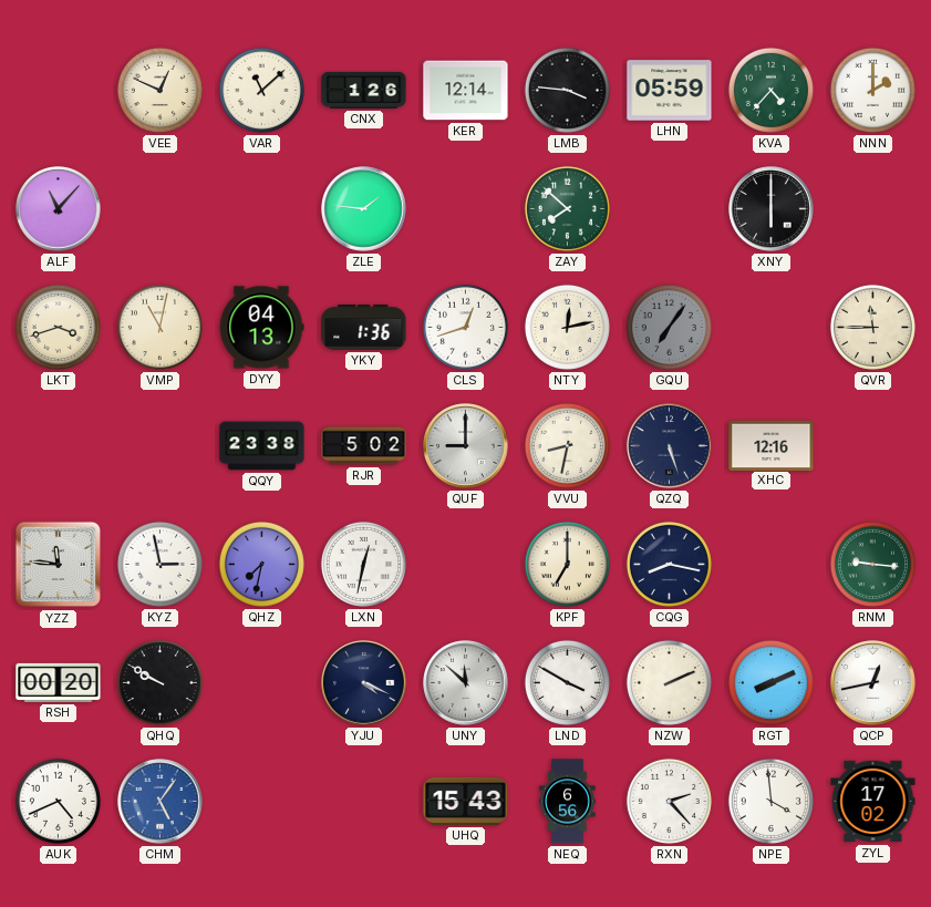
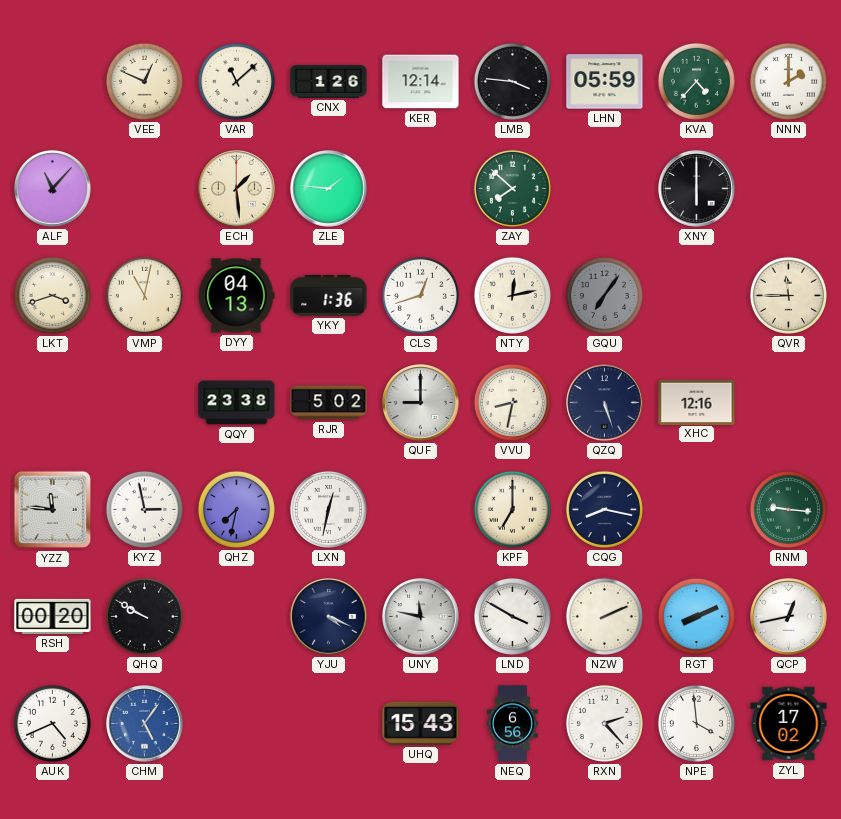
ECH: none -> 1:29
UNY: 11:52 -> 11:47
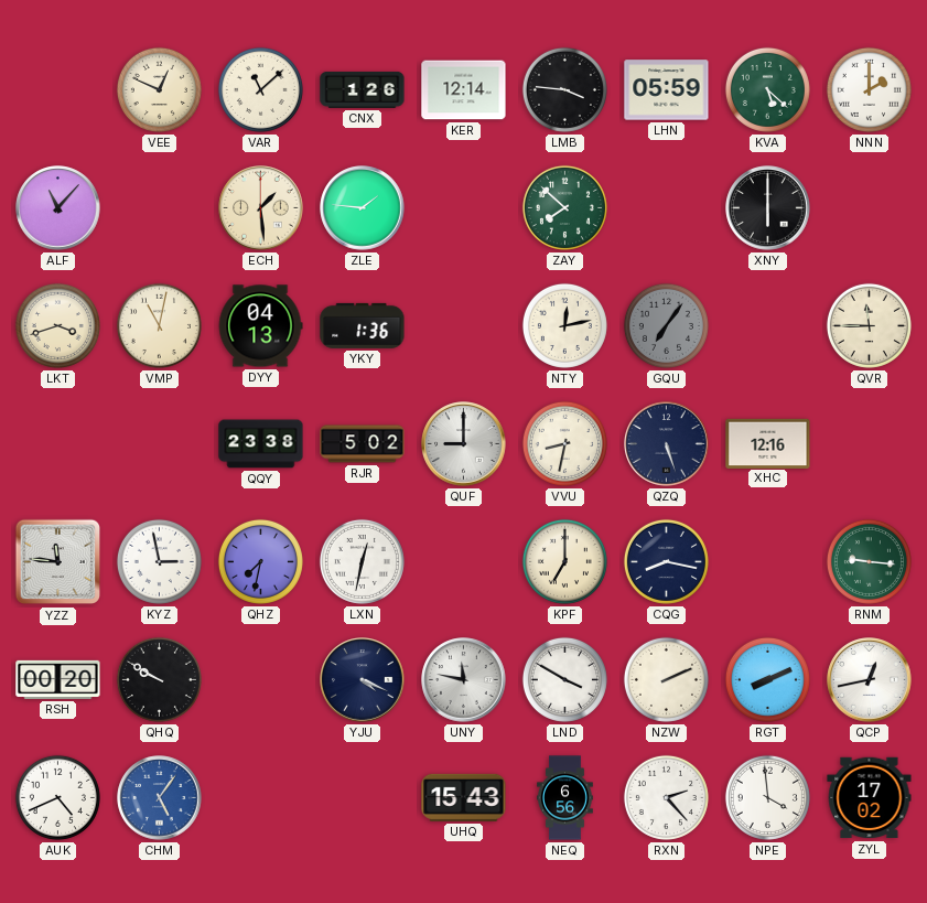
KVA: 4:37 -> 5:22
CLS: 12:42 -> none
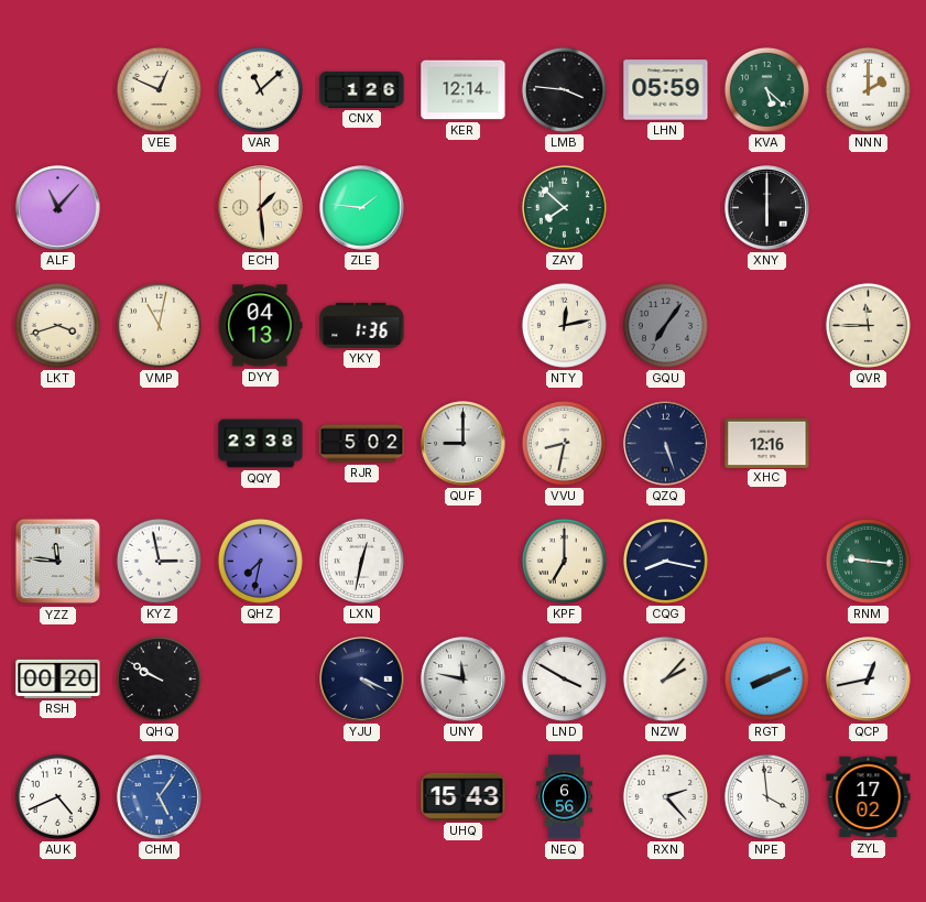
NZW: 2:11 -> 2:07
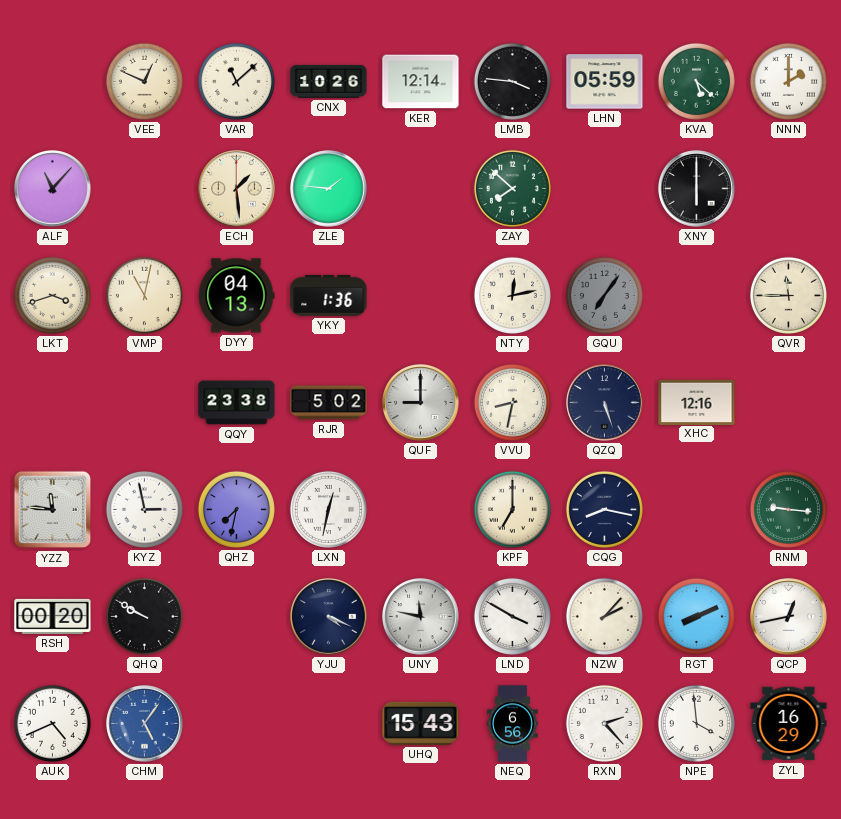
CNX: 1:26 -> 10:26
ZYL: 17:02 -> 16:29
